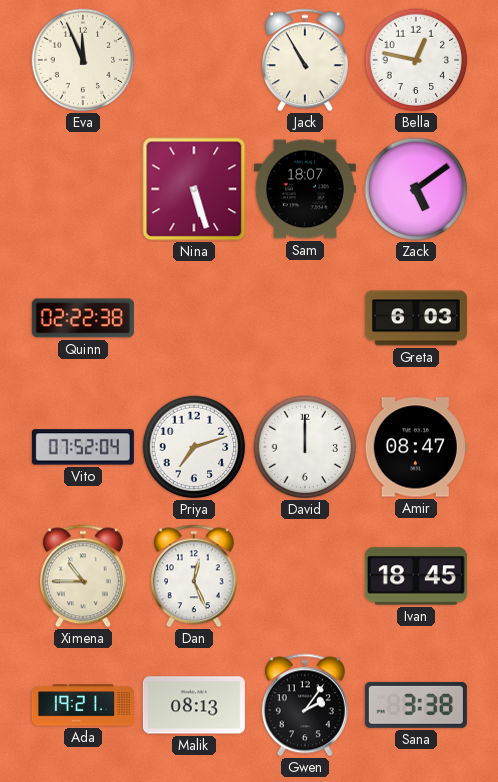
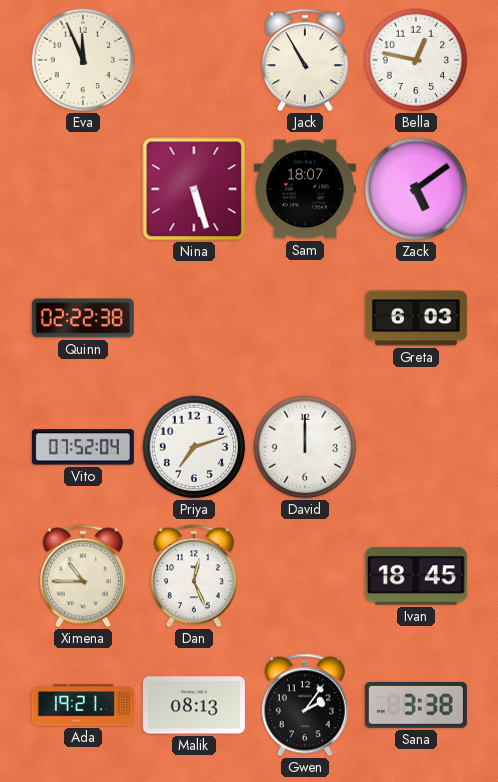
Amir: 08:47 -> none
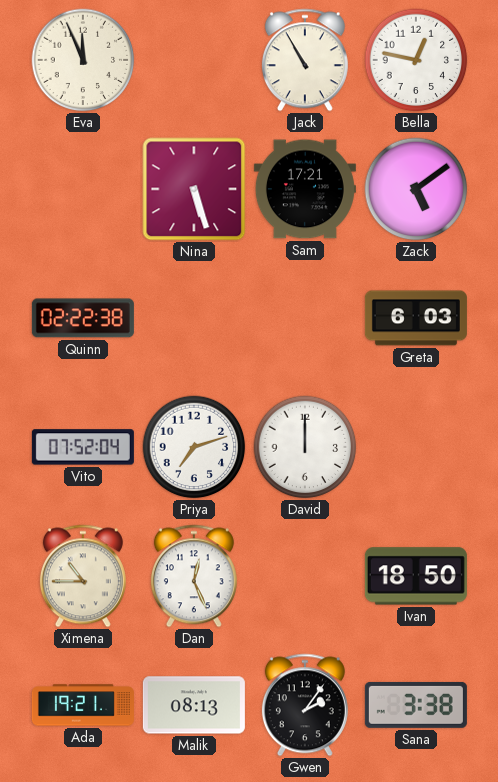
Sam: 18:07 -> 17:21
Ivan: 18:45 -> 18:50
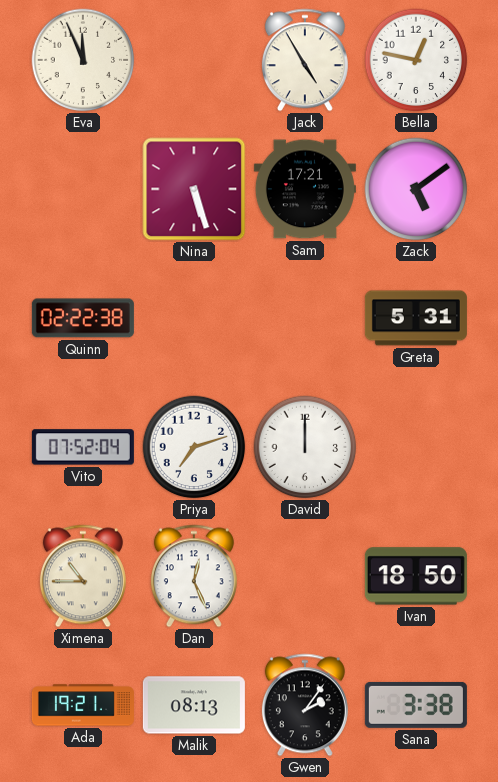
Jack: 10:55 -> 4:55
Greta: 6:03 -> 5:31
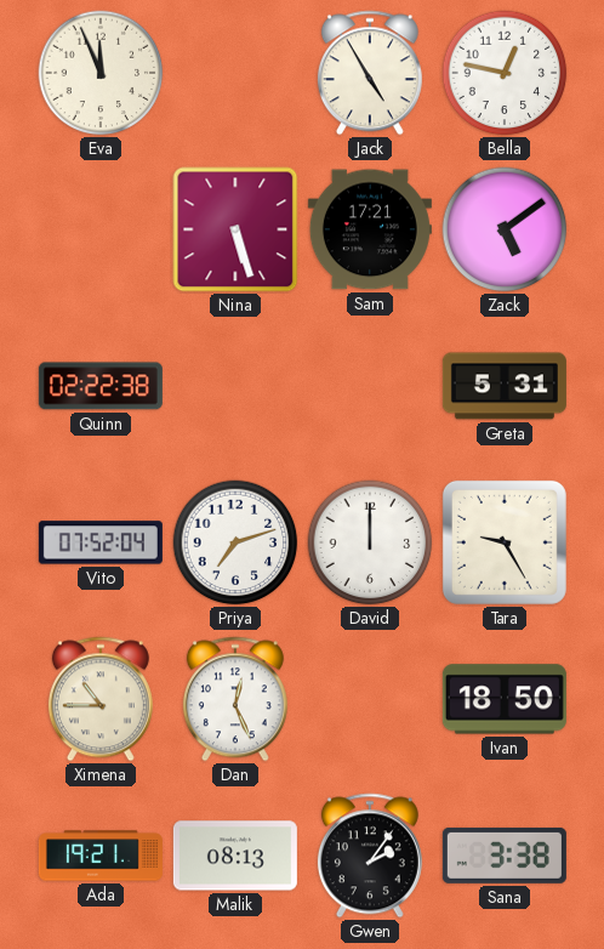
Tara: none -> 9:25
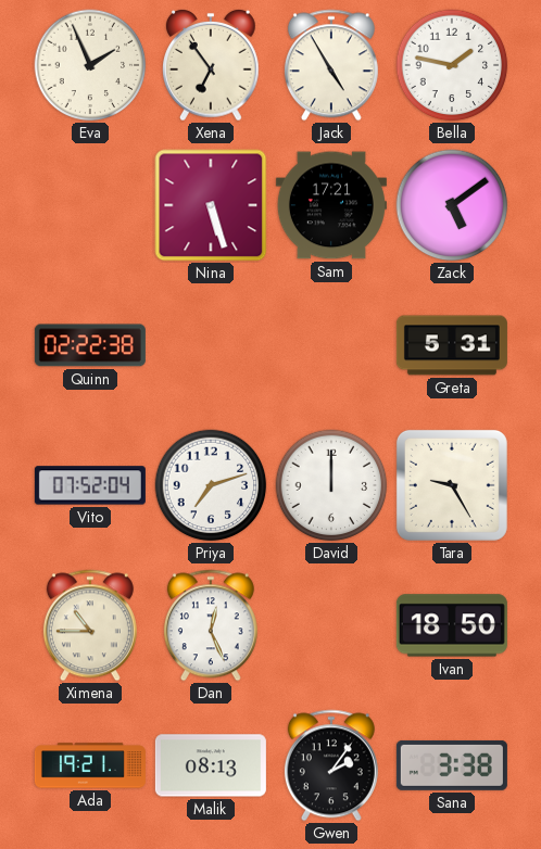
Eva: 11:56 -> 1:56
Xena: none -> 6:54
Bella: 12:47 -> 1:47
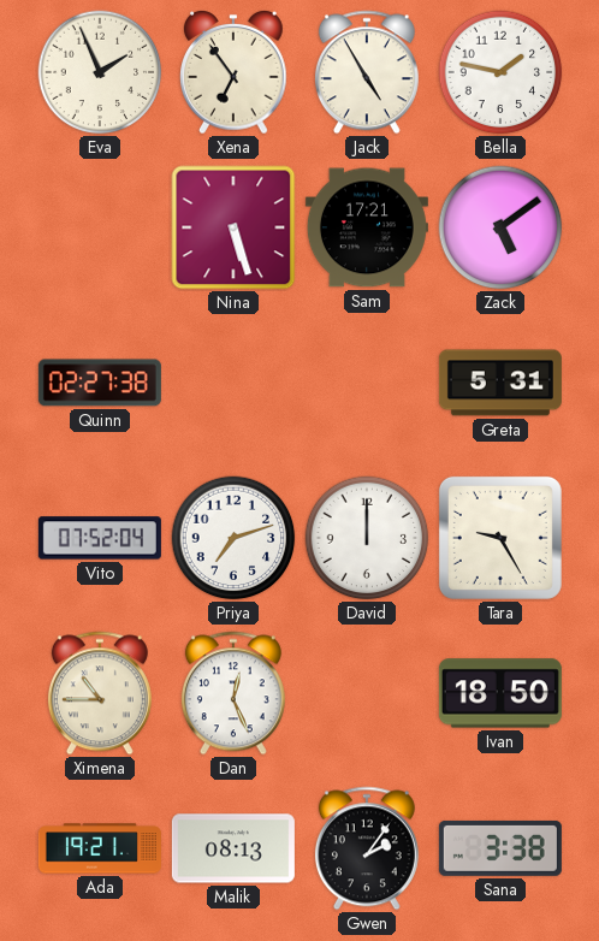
Quinn: 02:22 -> 02:27
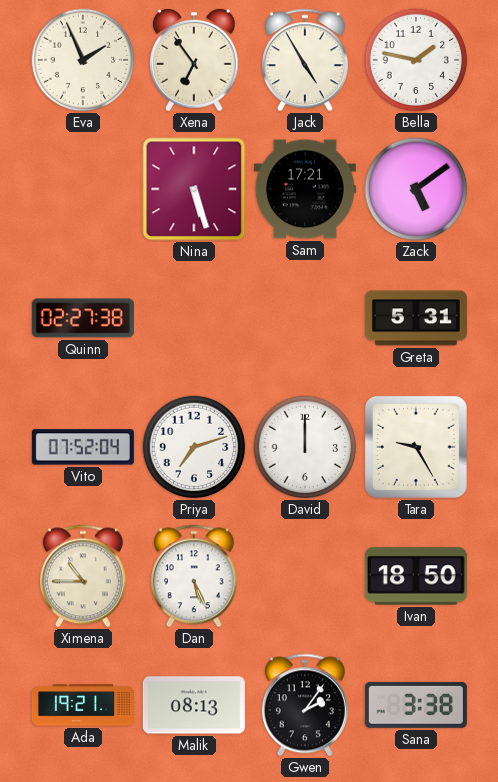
Dan: 12:26 -> 5:26
